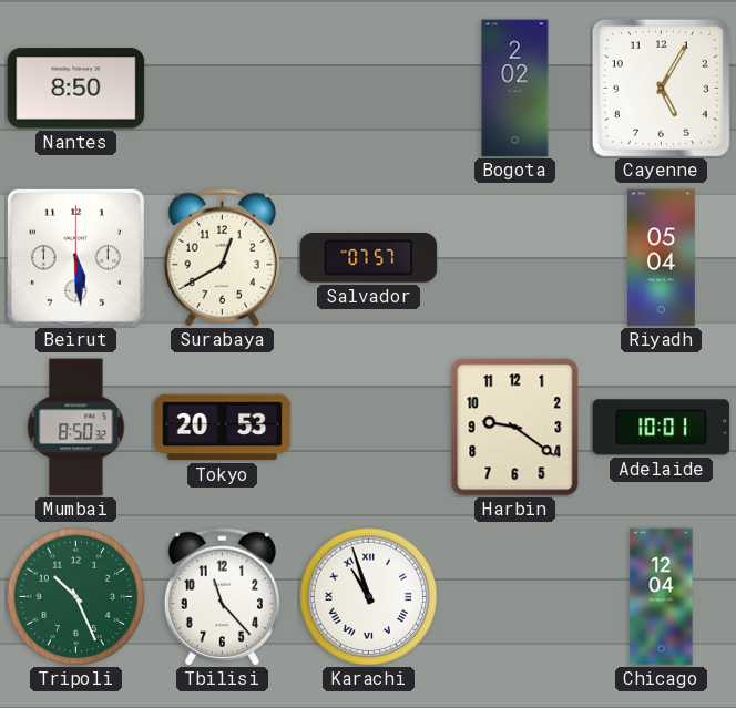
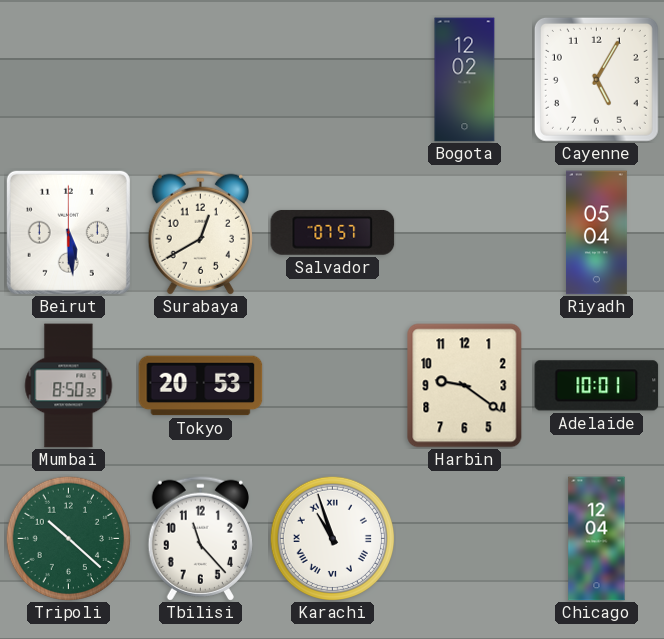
Nantes: 8:50 -> none
Bogota: 2:02 -> 12:02
Tripoli: 10:26 -> 10:22
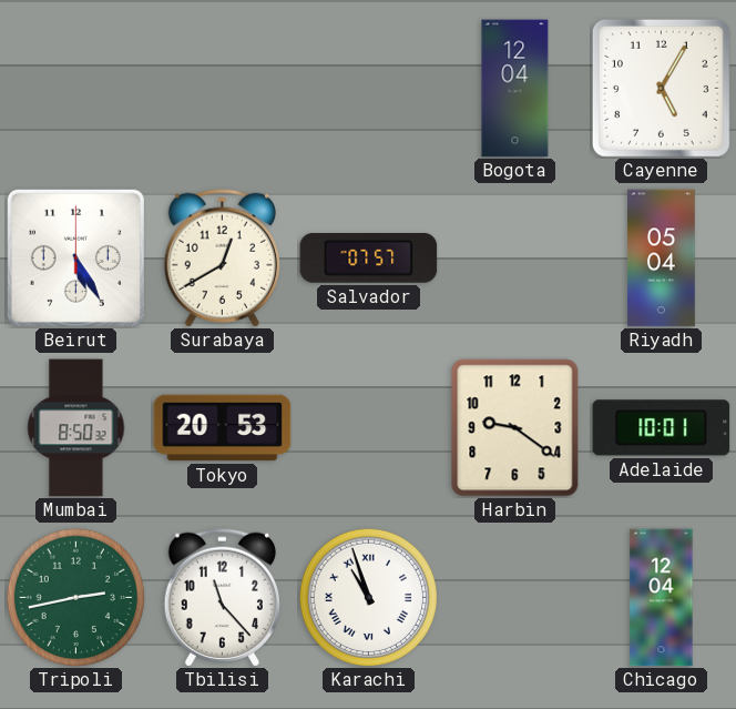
Bogota: 12:02 -> 12:04
Beirut: 5:29 -> 5:25
Tripoli: 10:22 -> 2:43
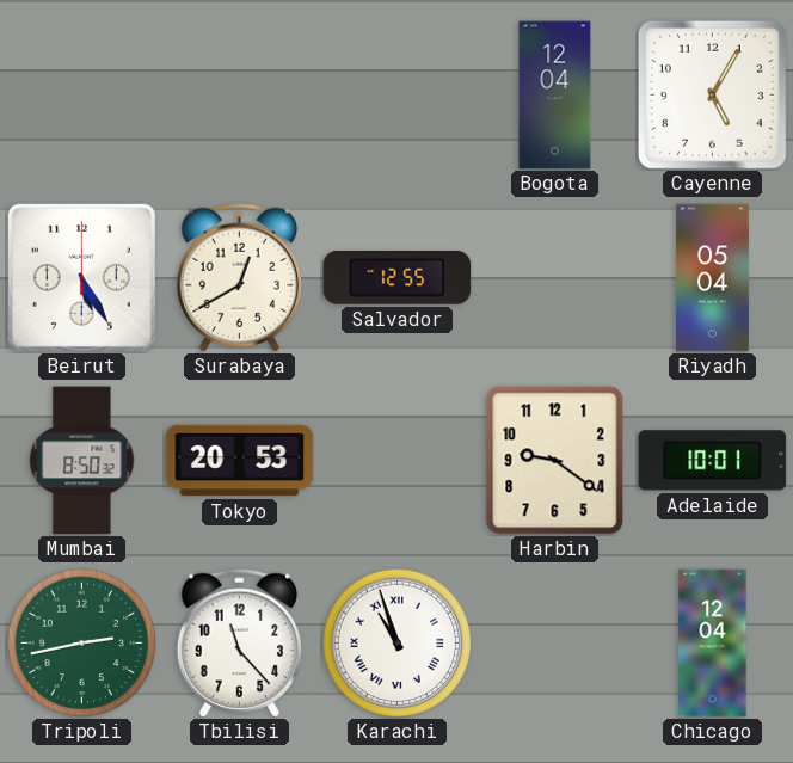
Salvador: 07:57 -> 12:55
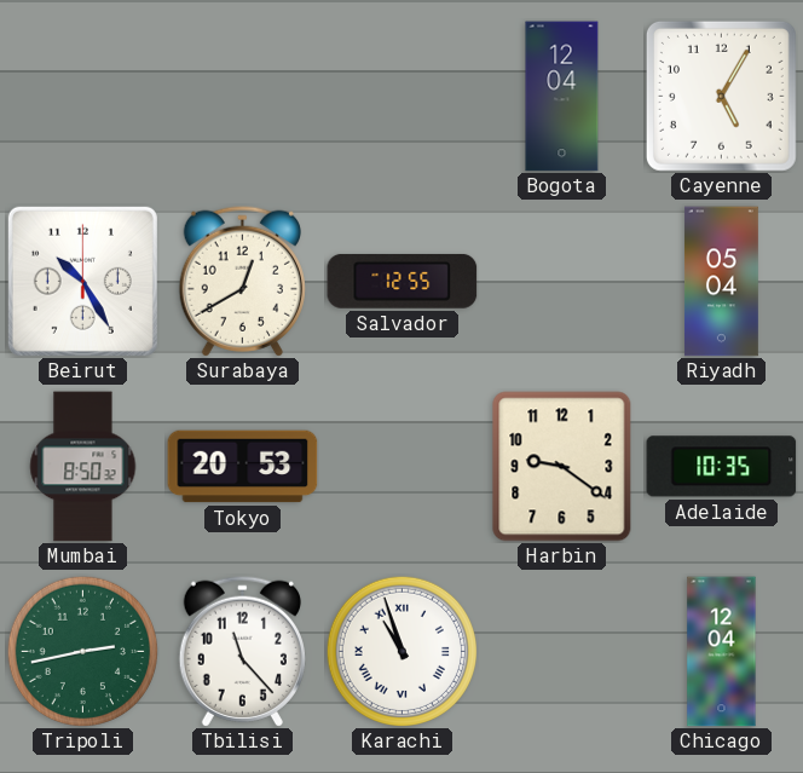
Beirut: 5:25 -> 10:25
Adelaide: 10:01 -> 10:35
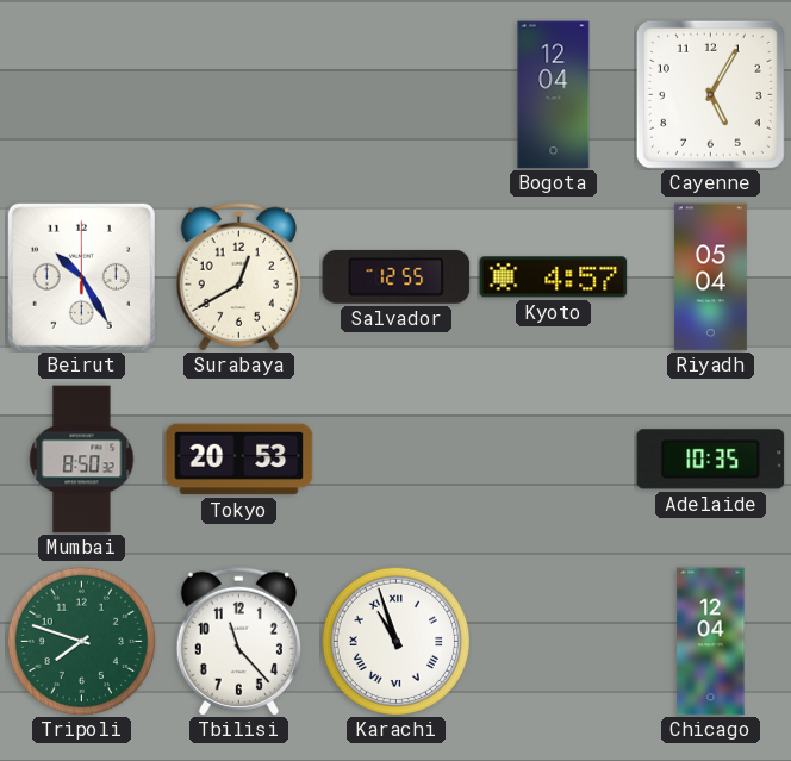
Kyoto: none -> 4:57
Harbin: 9:21 -> none
Tripoli: 2:43 -> 7:48
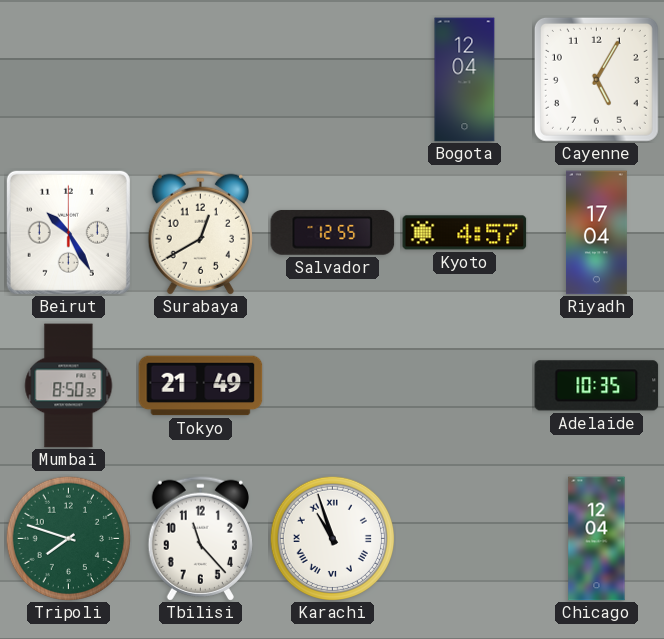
Riyadh: 05:04 -> 17:04
Tokyo: 20:53 -> 21:49
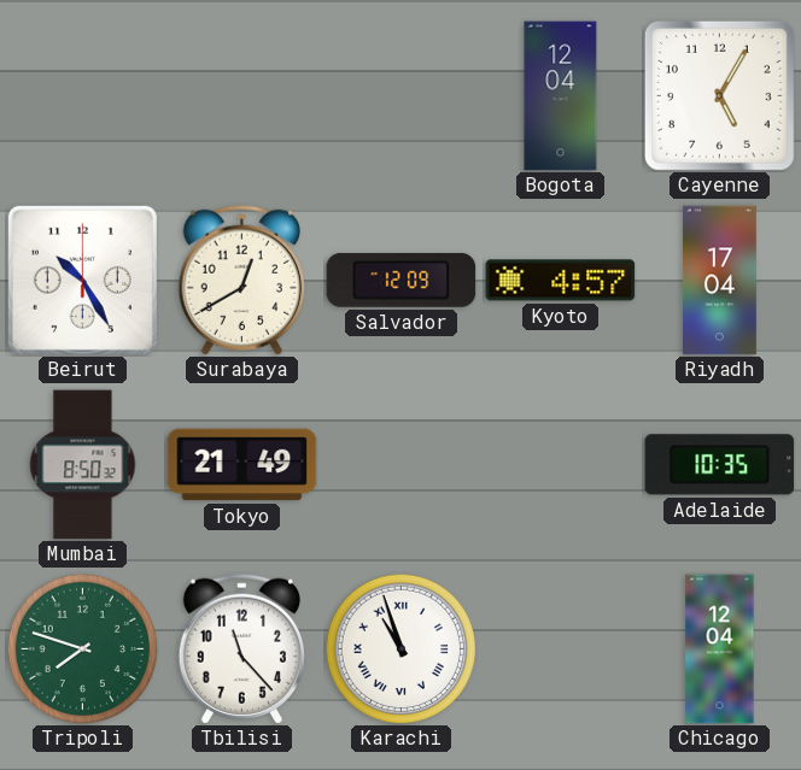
Salvador: 12:55 -> 12:09
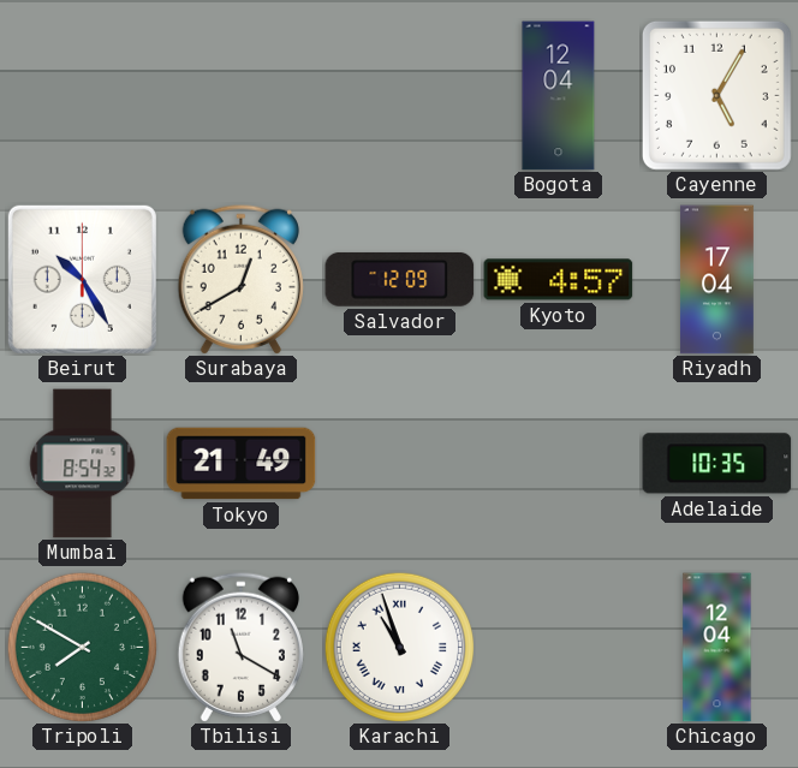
Mumbai: 8:50 -> 8:54
Tripoli: 7:48 -> 7:50
Tbilisi: 11:23 -> 11:20
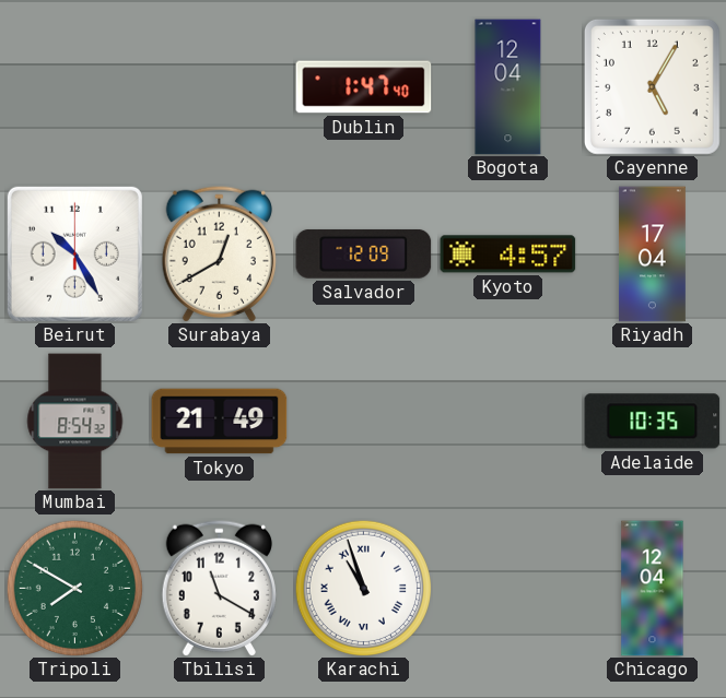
Dublin: none -> 1:47
